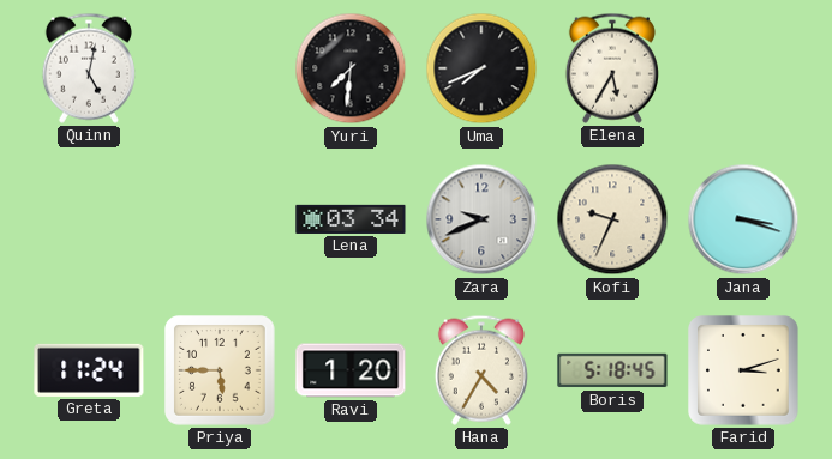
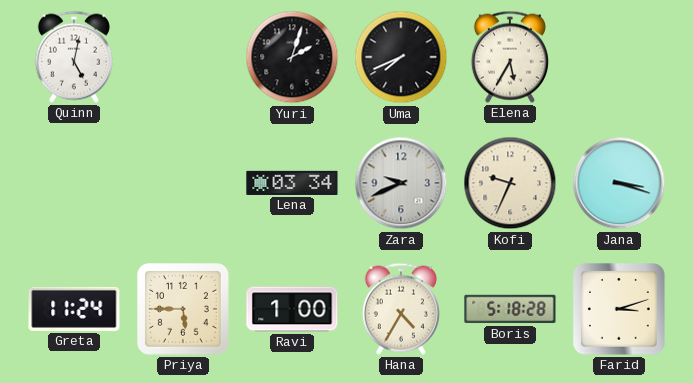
Yuri: 7:31 -> 2:03
Ravi: 1:20 -> 1:00
Boris: 5:18:45 -> 5:18:28
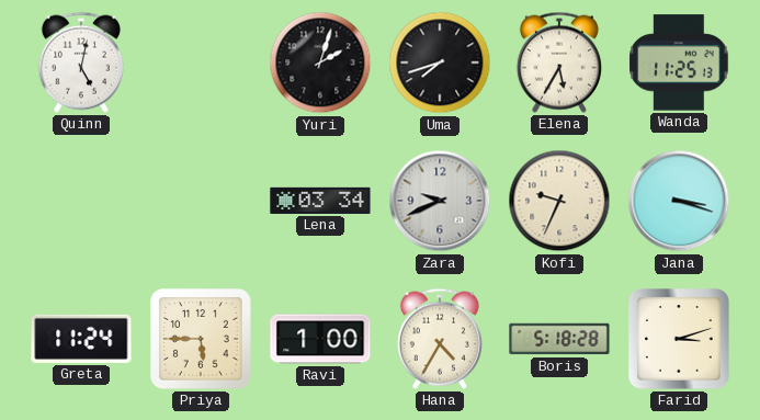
Uma: 7:41 -> 7:42
Wanda: none -> 11:25
